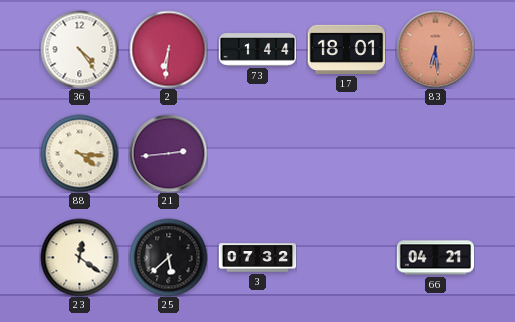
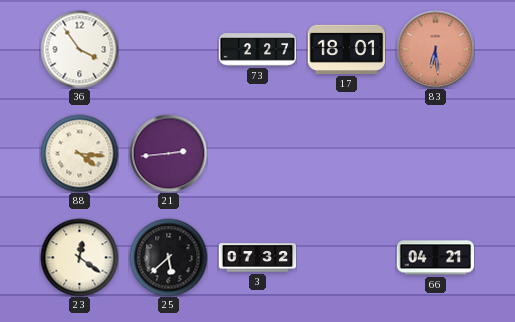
36: 4:24 -> 3:54
2: 6:31 -> none
73: 1:44 -> 2:27
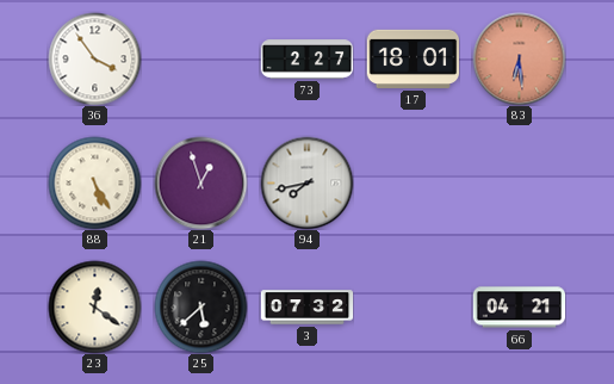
88: 4:16 -> 5:25
21: 2:44 -> 12:57
94: none -> 7:43
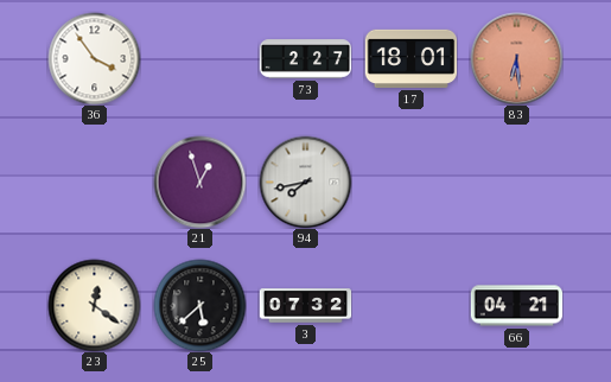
88: 5:25 -> none
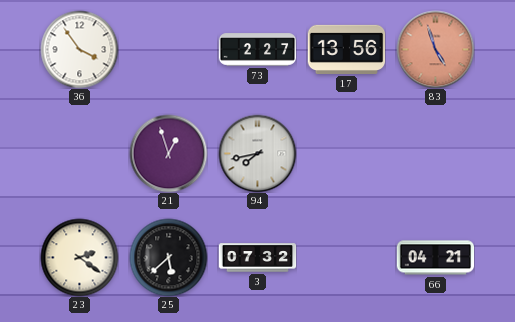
17: 18:01 -> 13:56
83: 6:29 -> 4:57
23: 12:21 -> 2:21
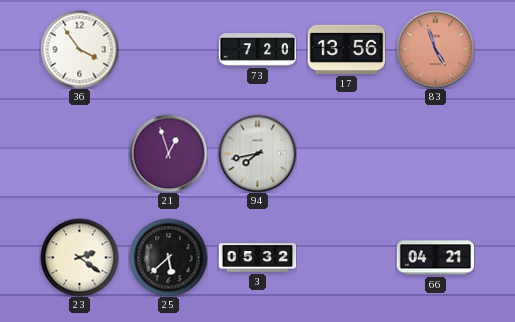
73: 2:27 -> 7:20
3: 07:32 -> 05:32
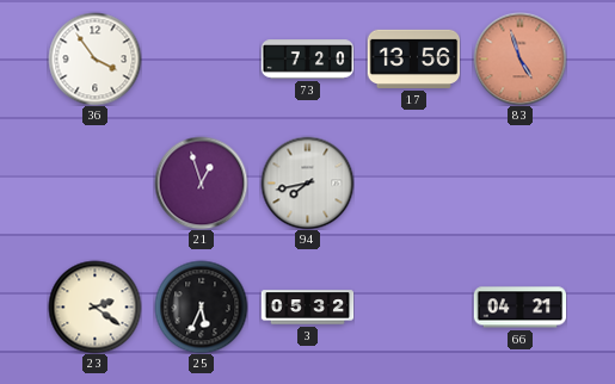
25: 5:38 -> 5:34
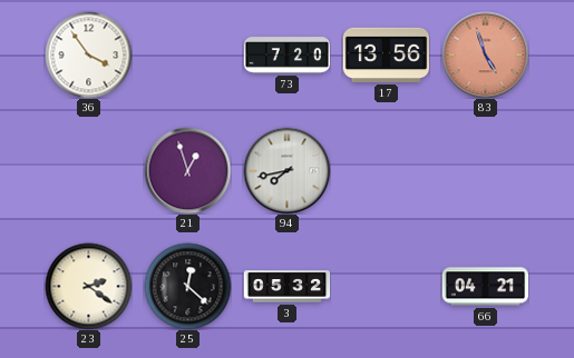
25: 5:34 -> 12:22
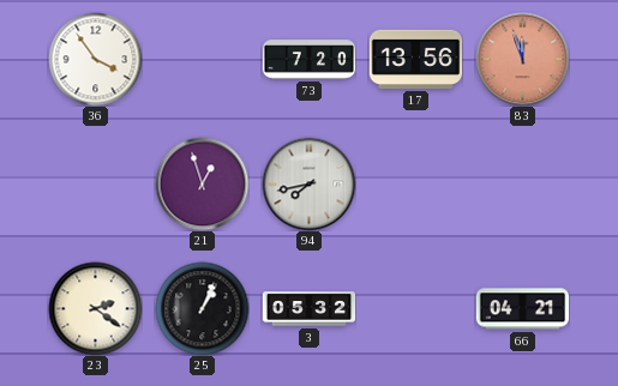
83: 4:57 -> 11:57
25: 12:22 -> 1:04
